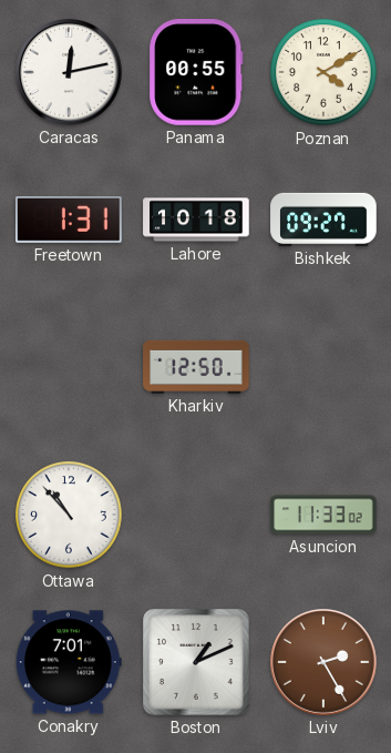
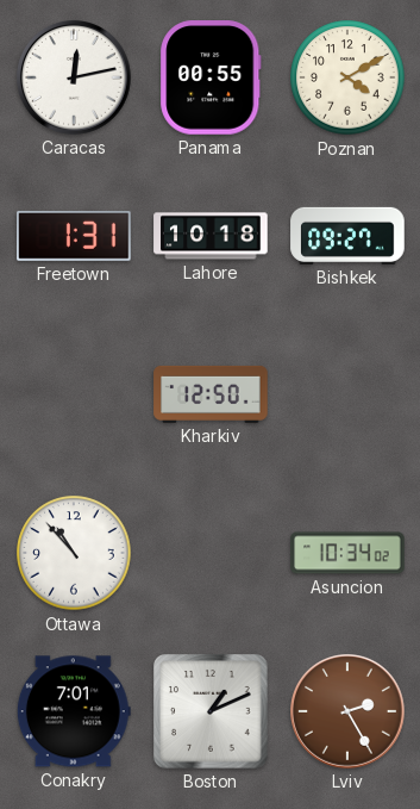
Asuncion: 11:33 -> 10:34
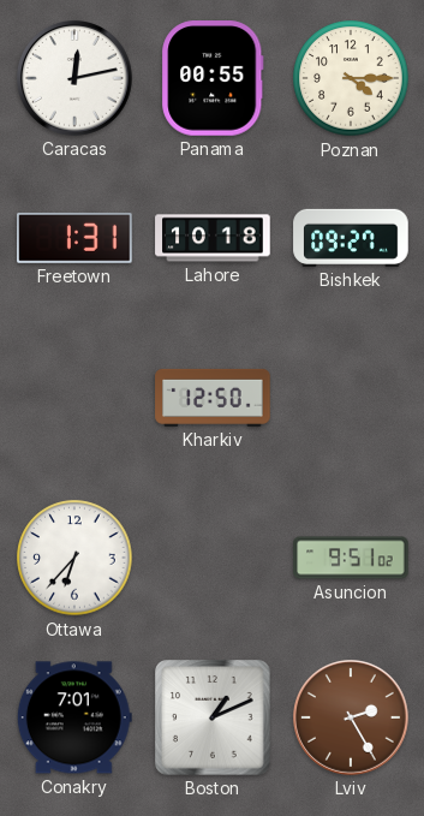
Poznan: 4:10 -> 4:15
Ottawa: 10:53 -> 6:37
Asuncion: 10:34 -> 9:51
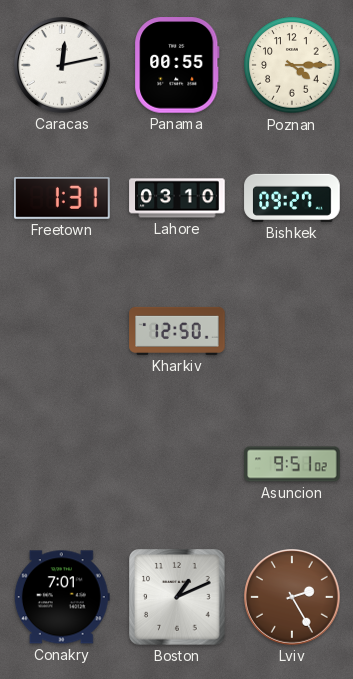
Lahore: 10:18 -> 03:10
Ottawa: 6:37 -> none
